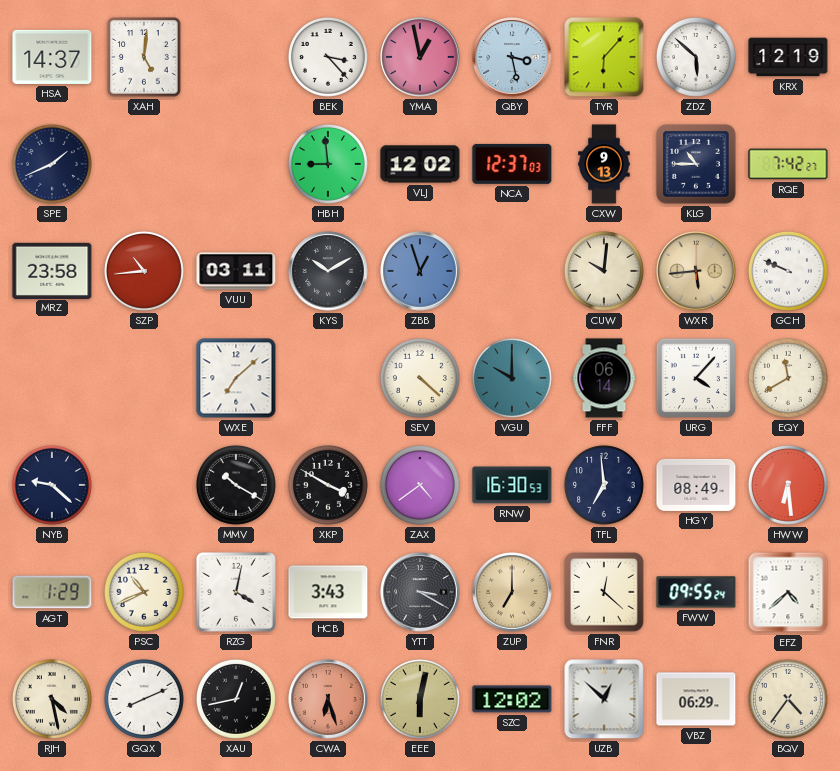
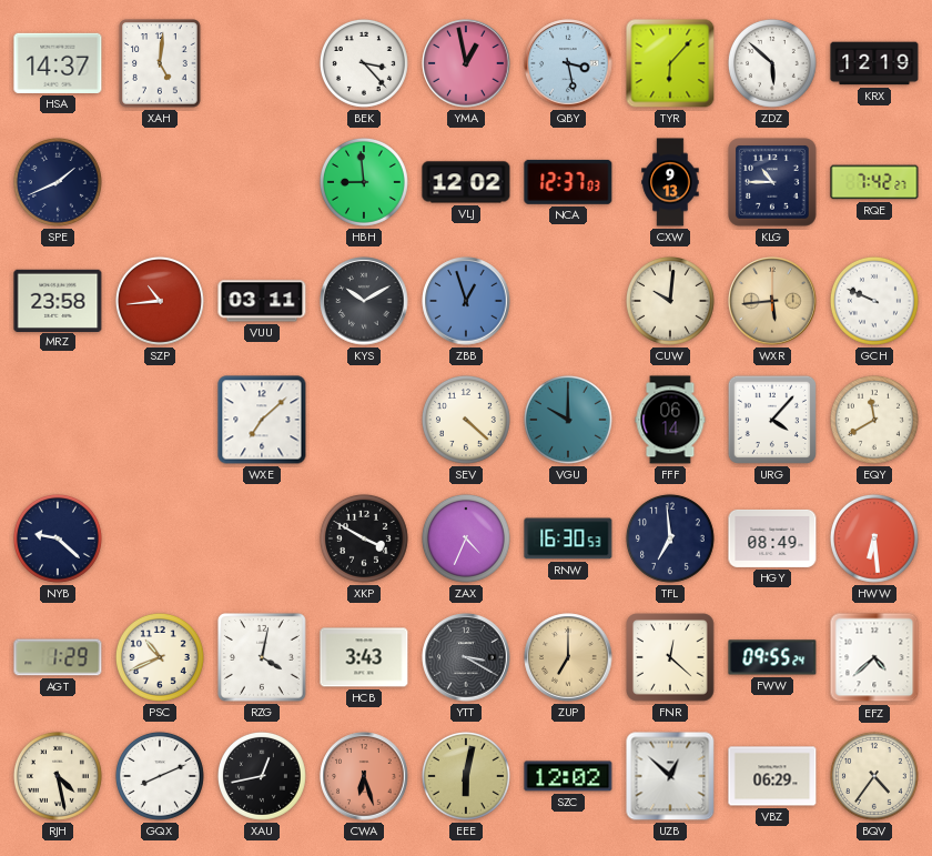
MMV: 10:20 -> none
ZAX: 4:39 -> 4:34
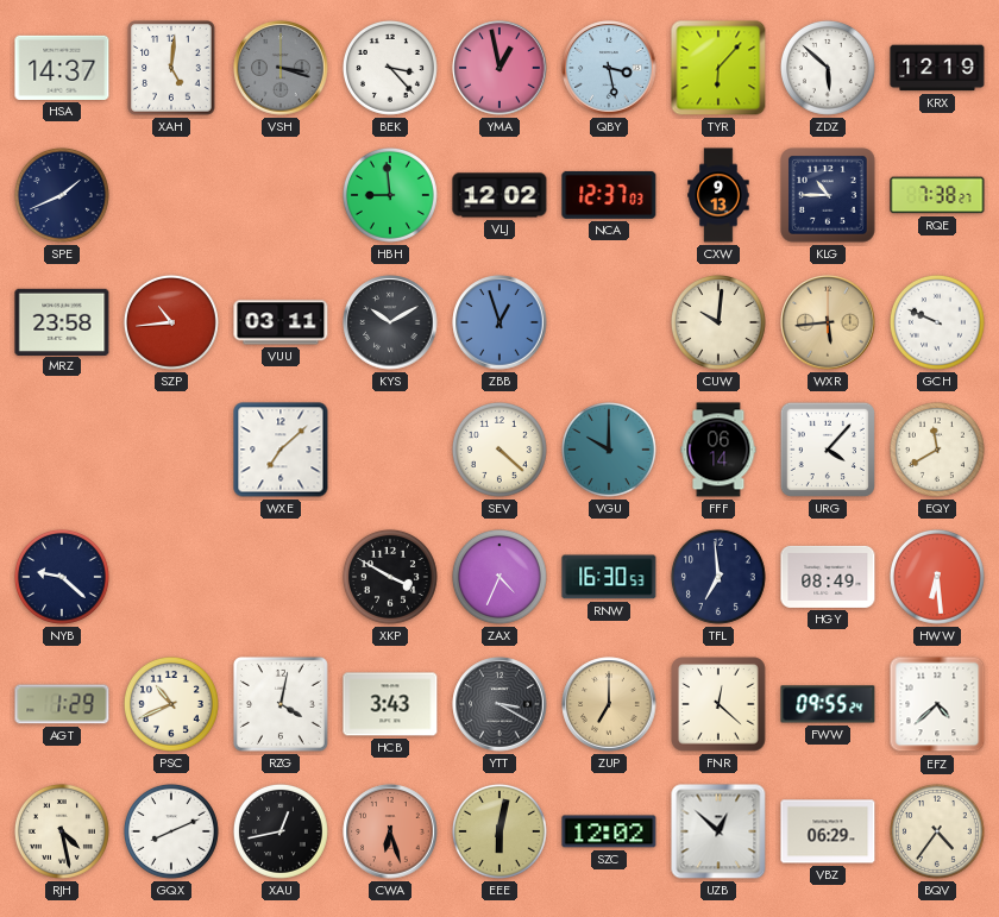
VSH: none -> 3:18
RQE: 7:42 -> 7:38
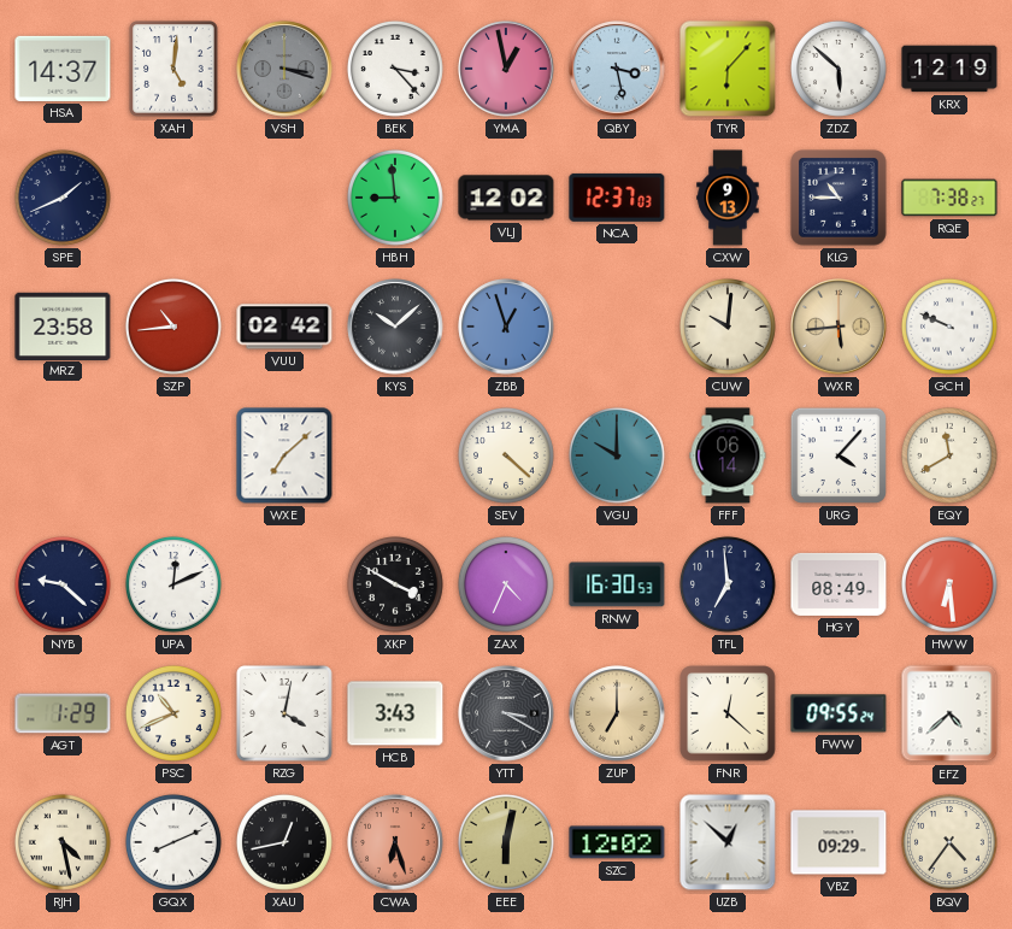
VUU: 03:11 -> 02:42
KYS: 10:10 -> 10:08
UPA: none -> 12:11
VBZ: 06:29 -> 09:29
